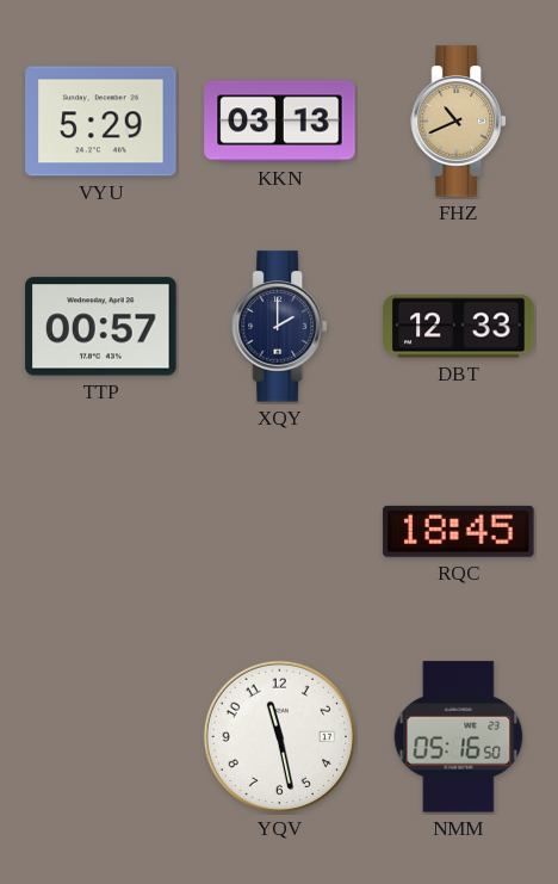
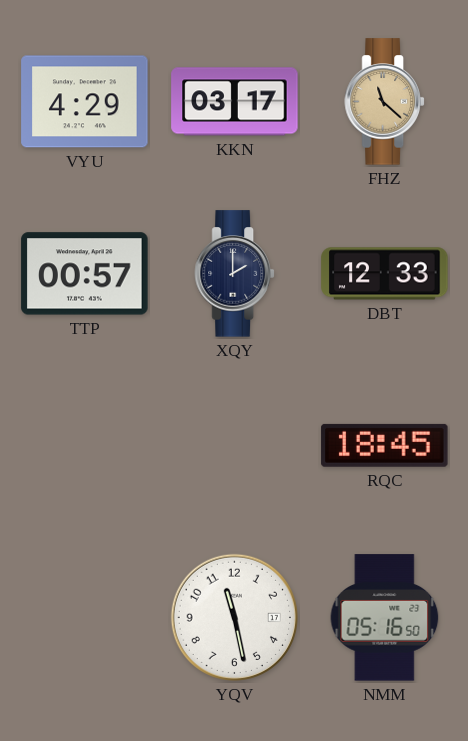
VYU: 5:29 -> 4:29
KKN: 03:13 -> 03:17
FHZ: 10:41 -> 11:22
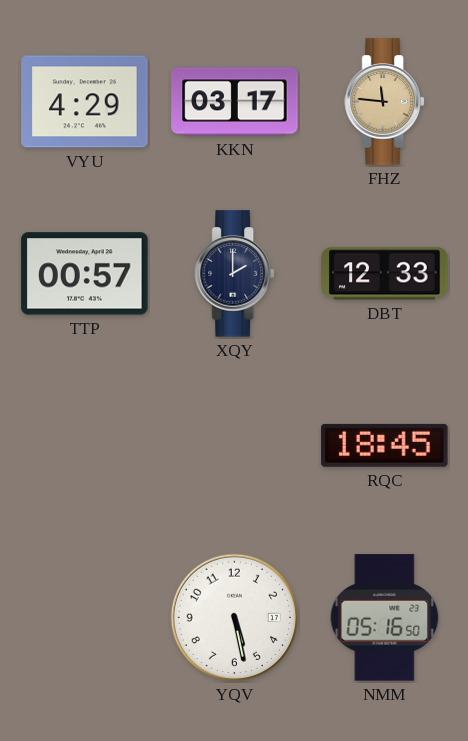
FHZ: 11:22 -> 11:46
YQV: 11:28 -> 5:28
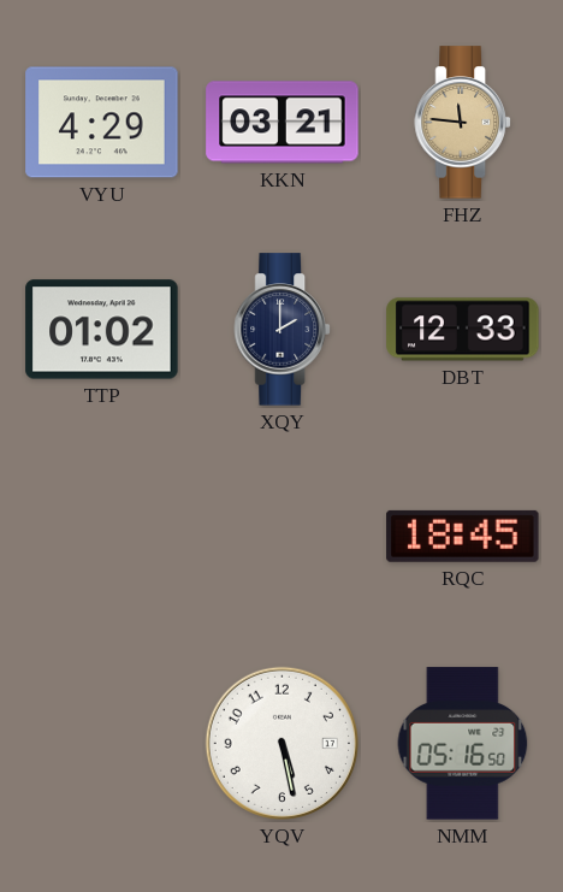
KKN: 03:17 -> 03:21
TTP: 00:57 -> 01:02
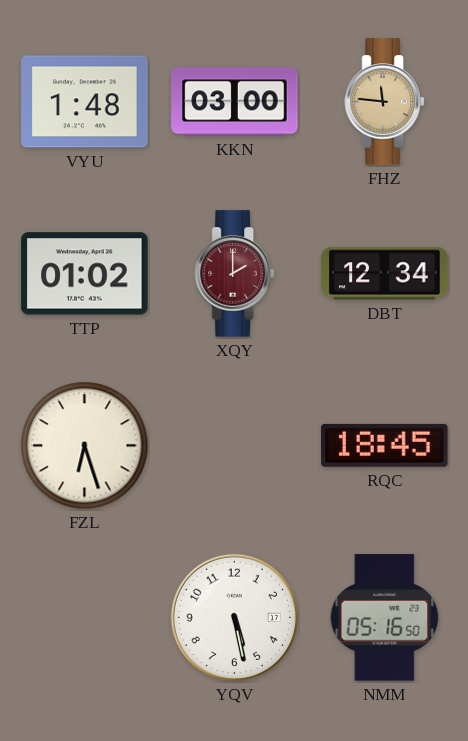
VYU: 4:29 -> 1:48
KKN: 03:21 -> 03:00
XQY dial: navy -> burgundy
DBT: 12:33 -> 12:34
FZL: none -> 6:27
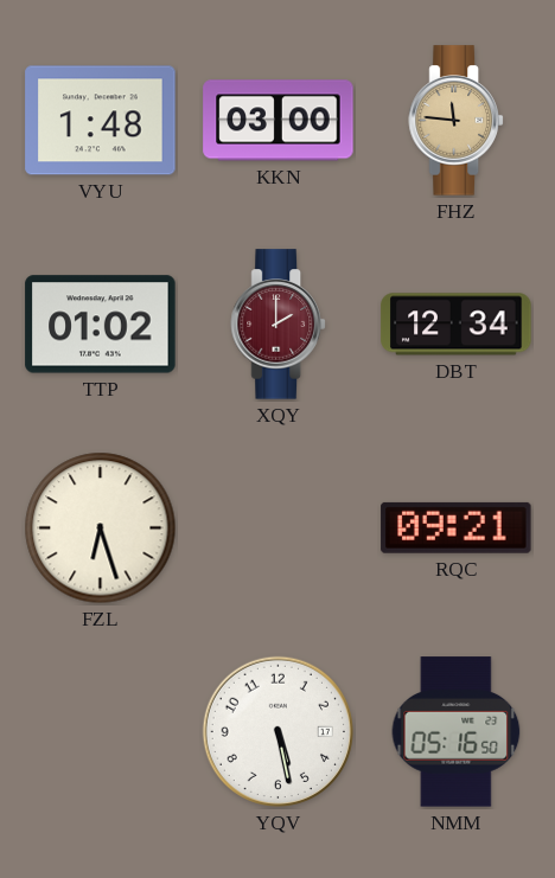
RQC: 18:45 -> 09:21
